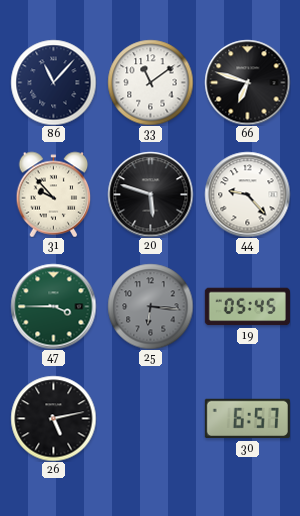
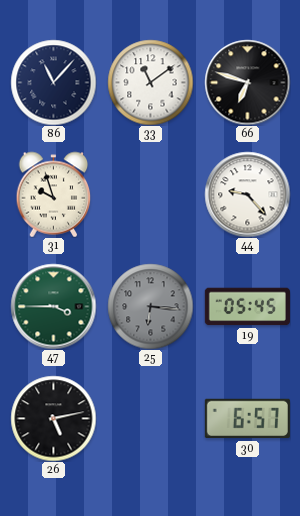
31: 9:53 -> 9:57
20: 5:48 -> none
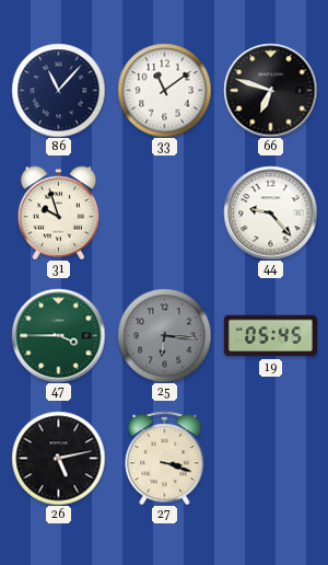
27: none -> 3:18
30: 6:57 -> none
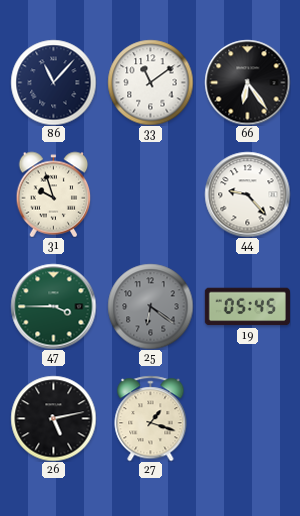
66: 6:48 -> 6:24
25: 6:16 -> 6:21
27: 3:18 -> 1:18
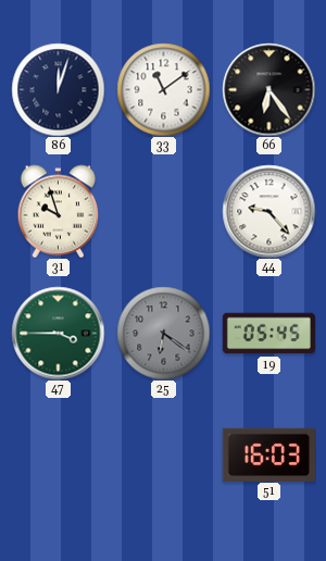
86: 11:07 -> 12:03
26: 5:13 -> none
27: 1:18 -> none
51: none -> 16:03
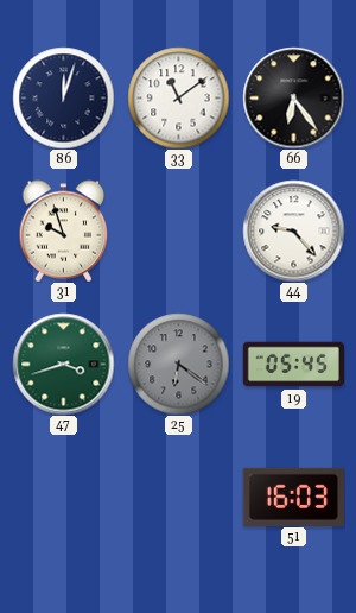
47: 3:45 -> 3:42
